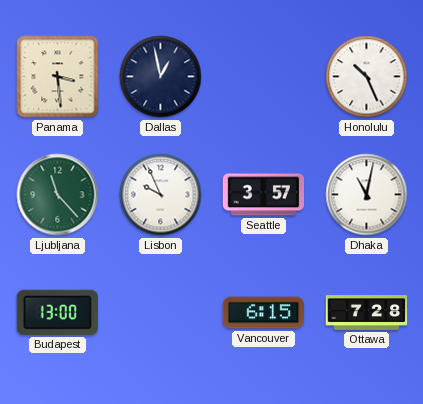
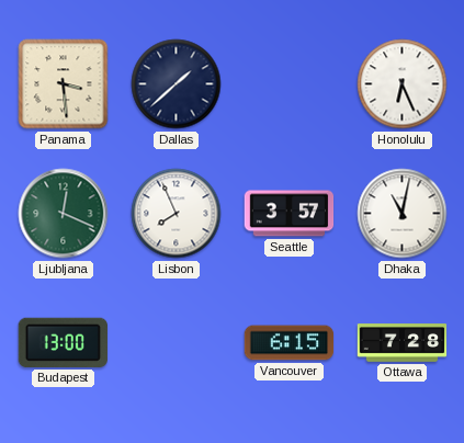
Dallas: 12:58 -> 1:38
Honolulu: 10:26 -> 6:26
Ljubljana: 11:23 -> 12:19
Lisbon: 9:56 -> 7:56
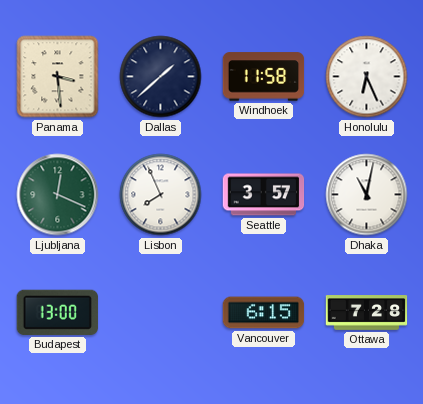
Windhoek: none -> 11:58
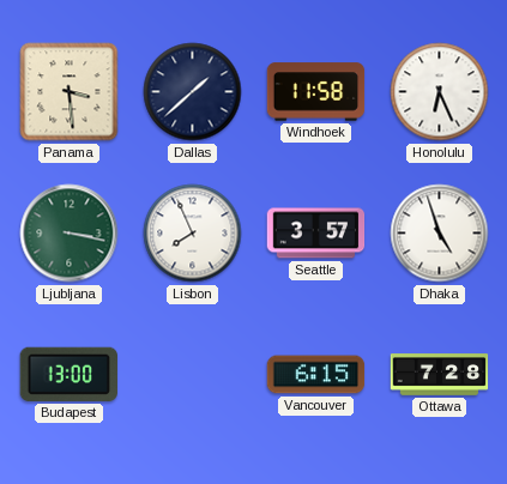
Ljubljana: 12:19 -> 3:17
Dhaka: 11:02 -> 4:57
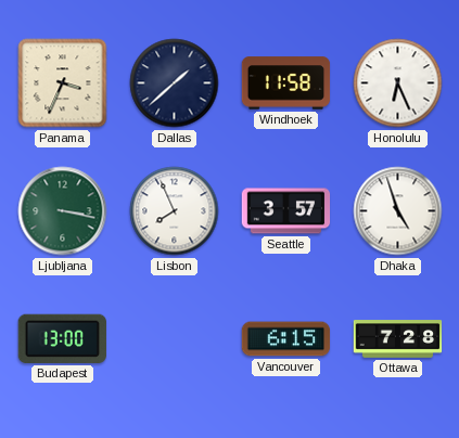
Panama: 3:29 -> 3:34
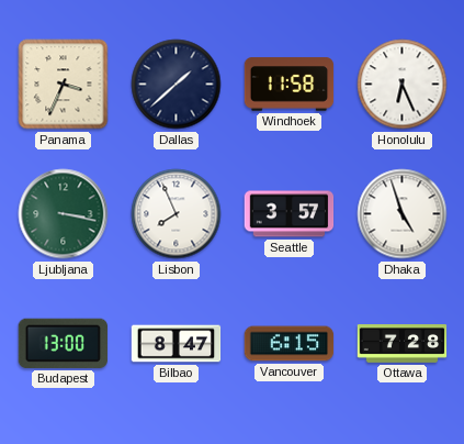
Bilbao: none -> 8:47
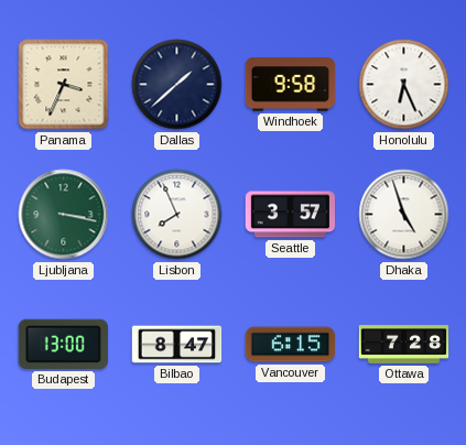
Windhoek: 11:58 -> 9:58
